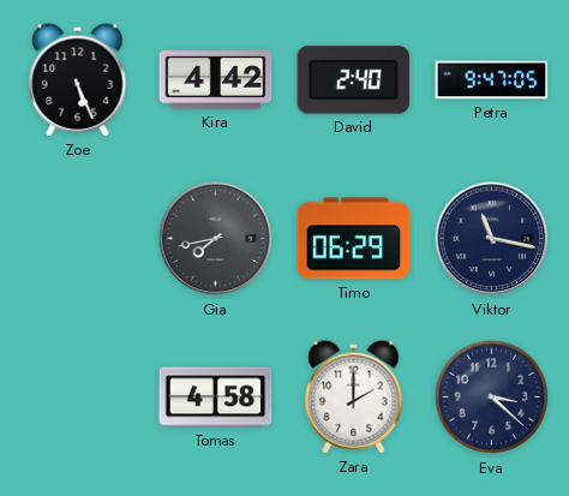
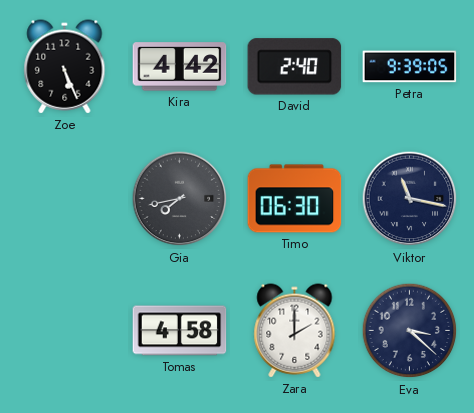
Petra: 9:47 -> 9:39
Timo: 06:29 -> 06:30
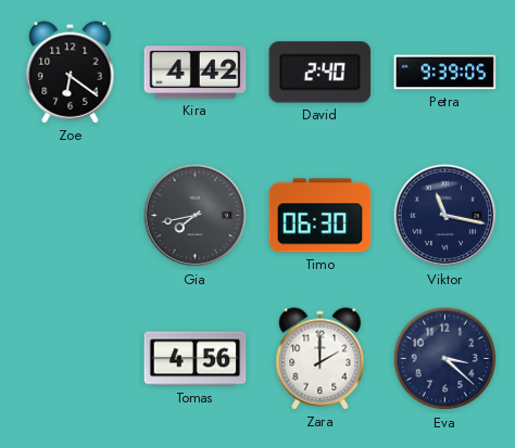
Zoe: 5:26 -> 6:21
Tomas: 4:58 -> 4:56
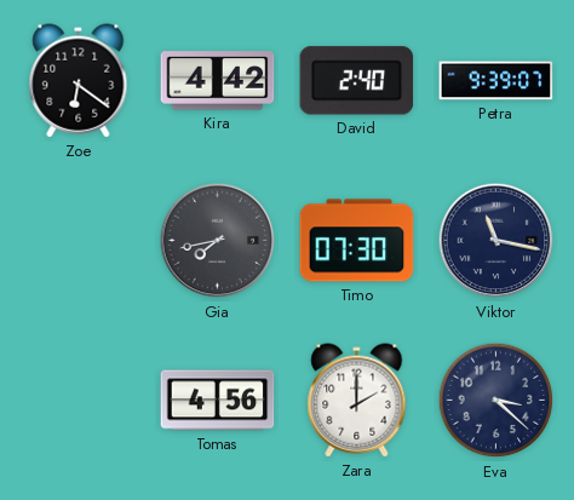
Petra: 9:39:05 -> 9:39:07
Timo: 06:30 -> 07:30
